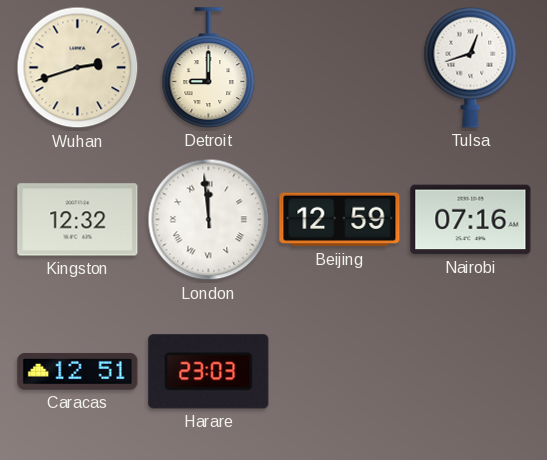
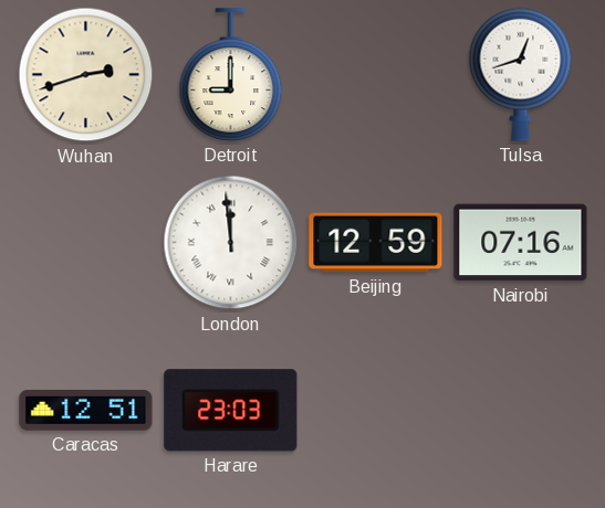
Kingston: 12:32 -> none
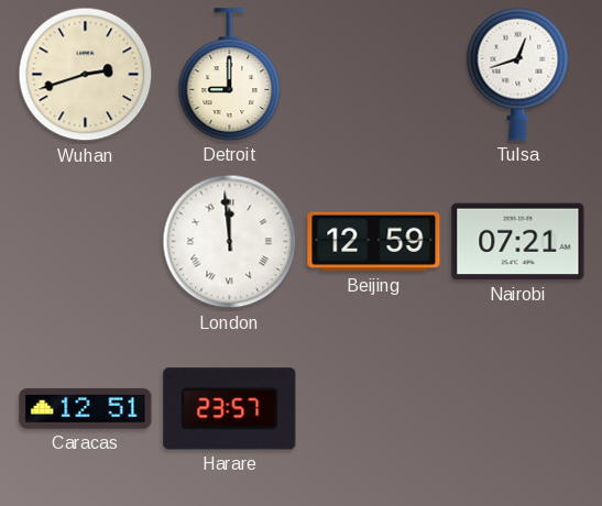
Nairobi: 07:16 -> 07:21
Harare: 23:03 -> 23:57
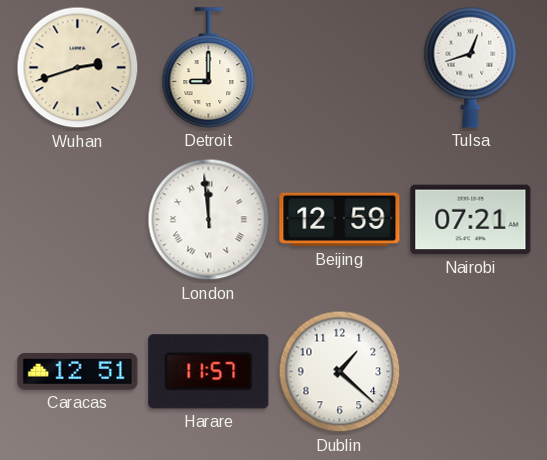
Harare: 23:57 -> 11:57
Dublin: none -> 1:22
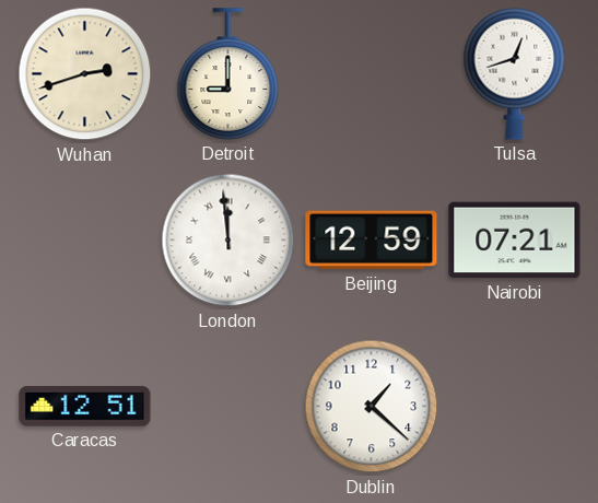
Harare: 11:57 -> none
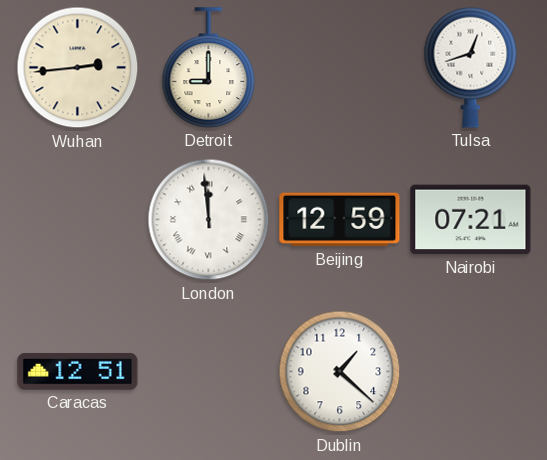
Wuhan: 2:42 -> 2:44
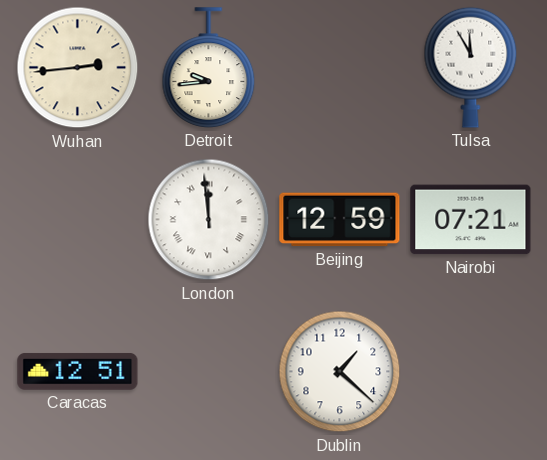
Detroit: 9:00 -> 9:44
Tulsa: 12:42 -> 11:55
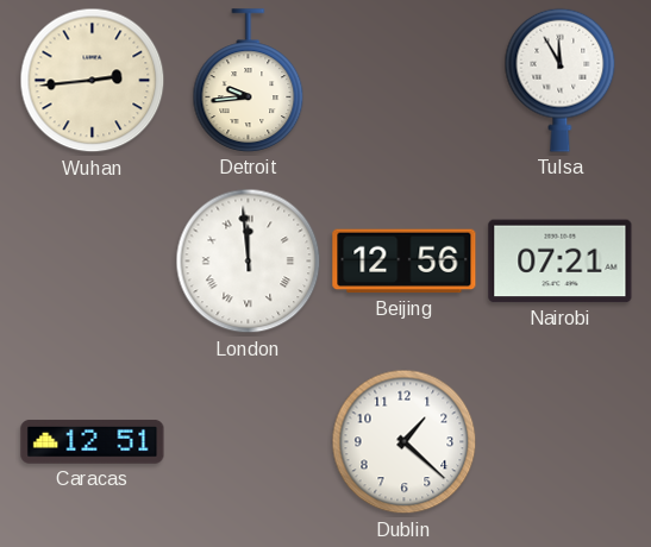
Beijing: 12:59 -> 12:56
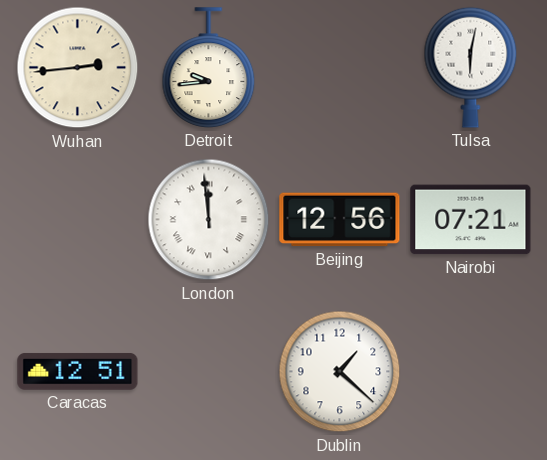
Tulsa: 11:55 -> 6:02
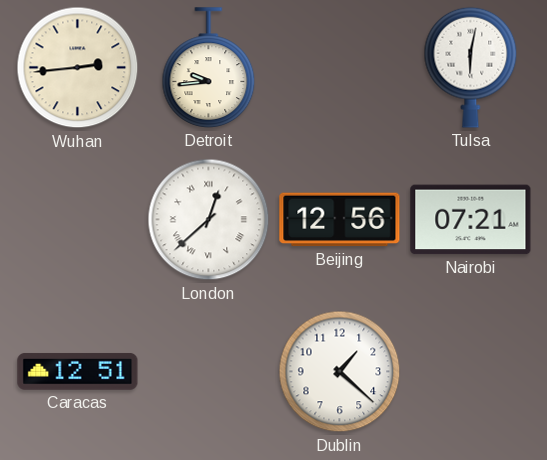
London: 11:59 -> 12:38
